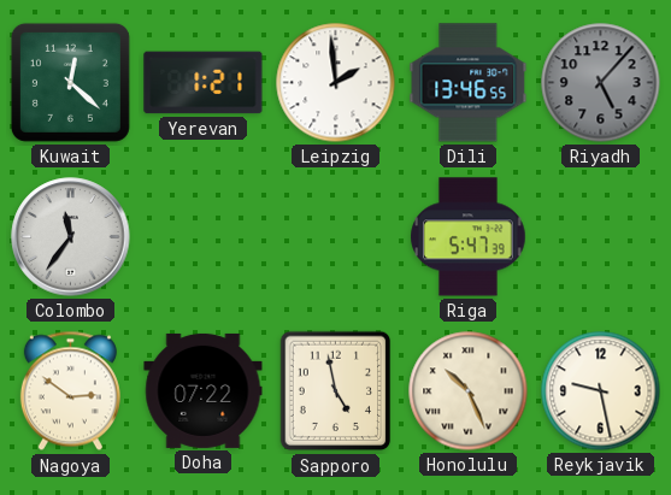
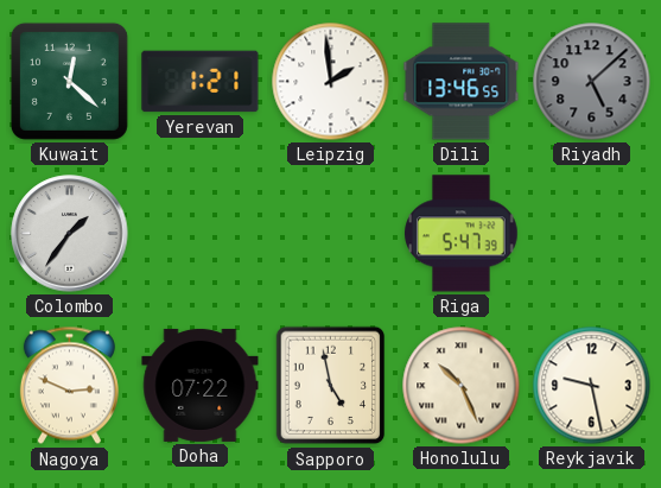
Riyadh: 5:07 -> 5:08
Colombo: 11:36 -> 1:36
Nagoya: 2:51 -> 2:49
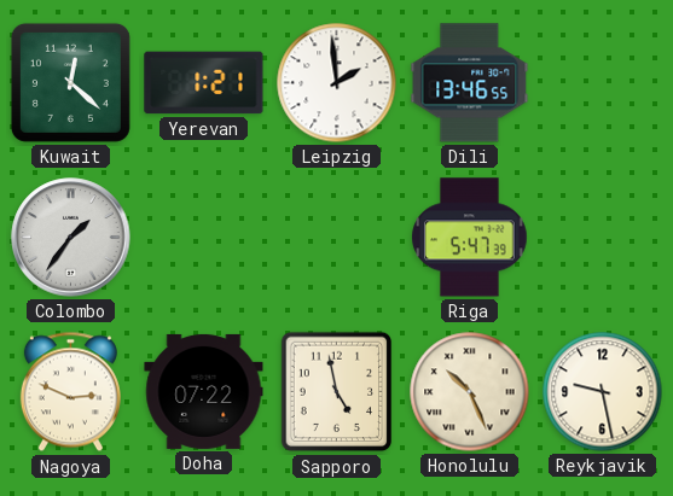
Riyadh: 5:08 -> none
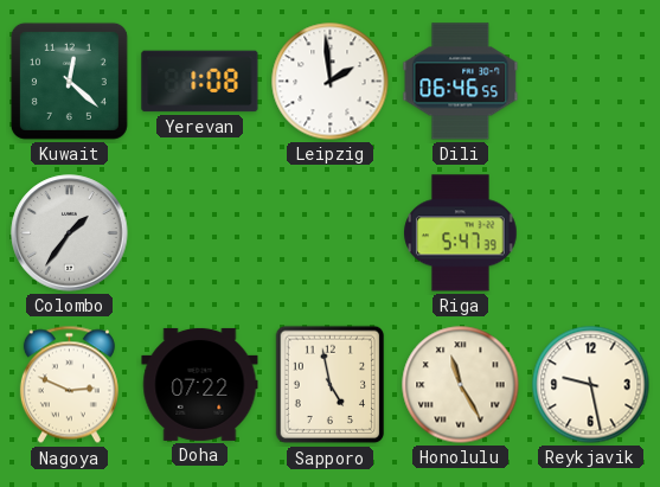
Yerevan: 1:21 -> 1:08
Dili: 13:46 -> 06:46
Honolulu: 10:26 -> 11:25
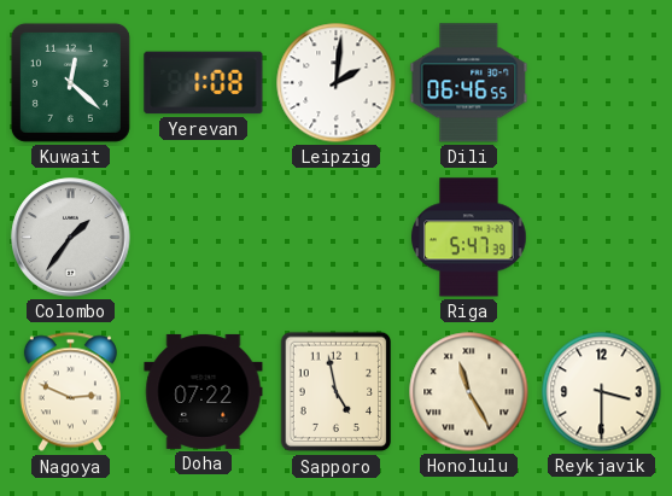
Leipzig: 1:59 -> 2:01
Reykjavik: 9:28 -> 3:30
